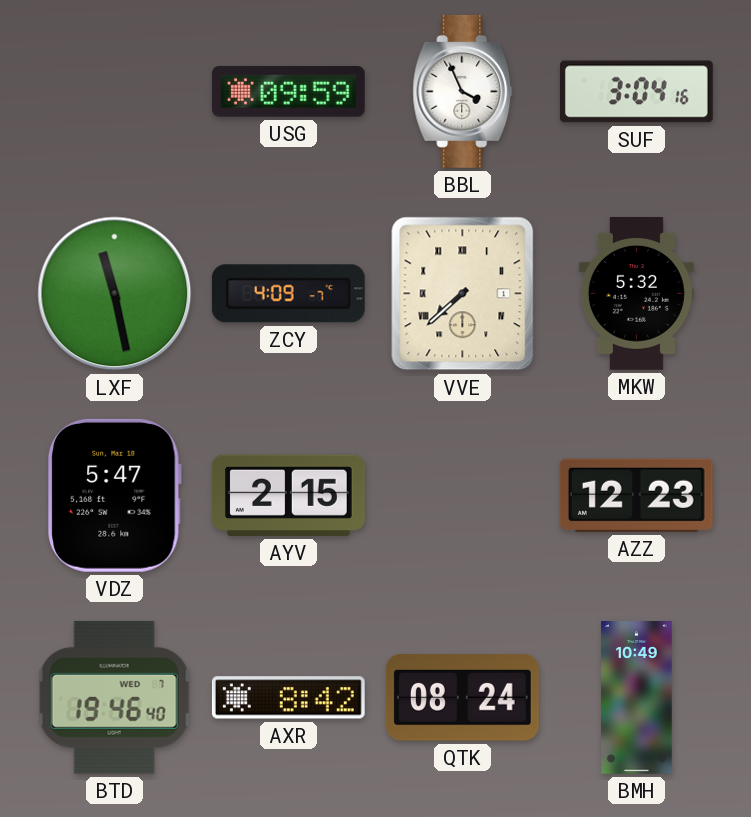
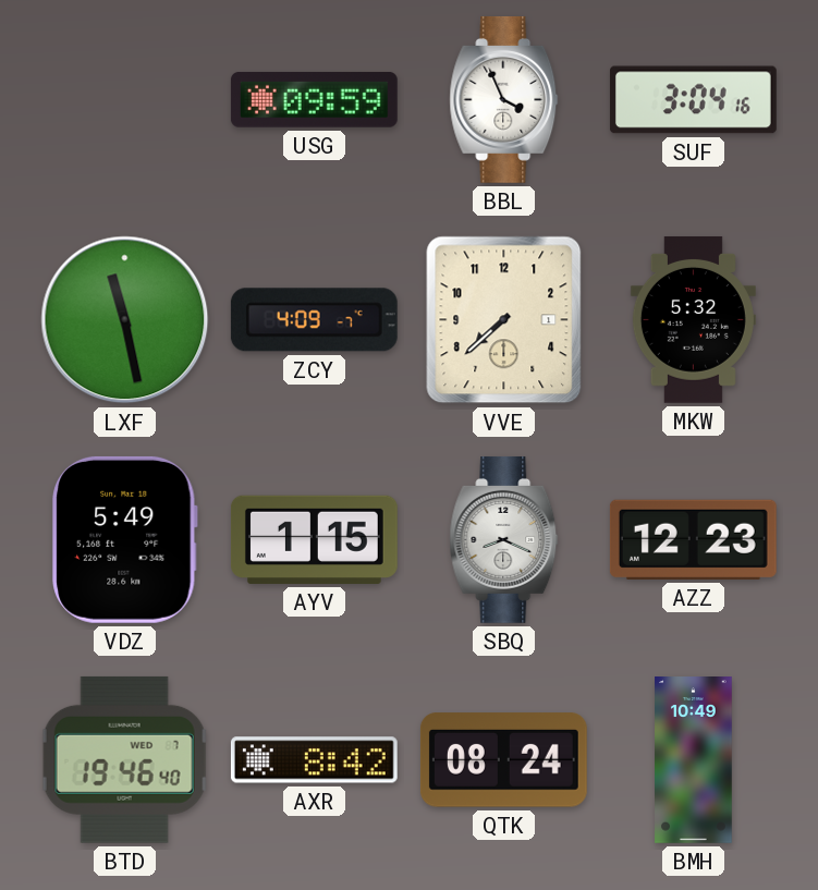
VVE numerals: Roman -> Arabic
VDZ: 5:47 -> 5:49
AYV: 2:15 -> 1:15
SBQ: none -> 8:19
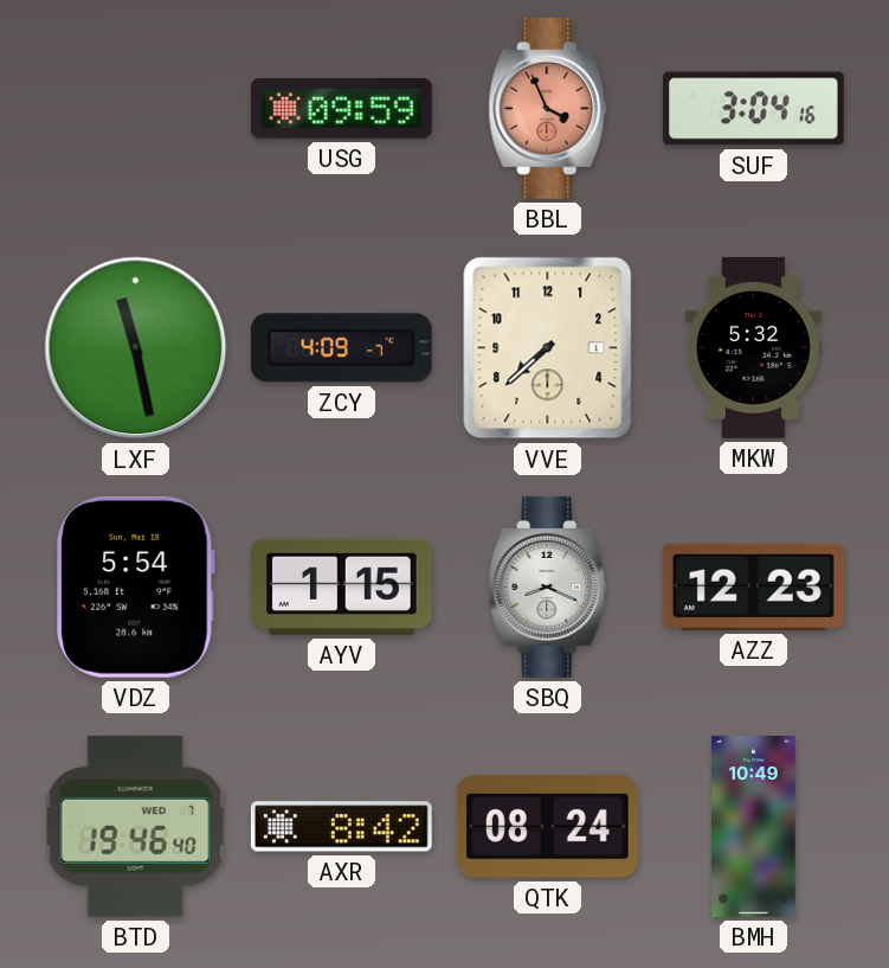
BBL dial: white -> salmon
VDZ: 5:49 -> 5:54
